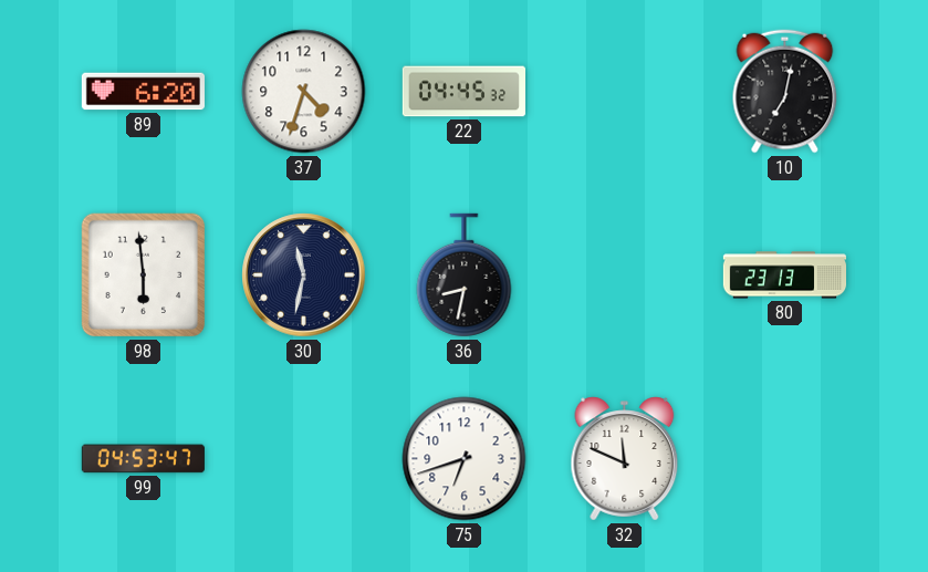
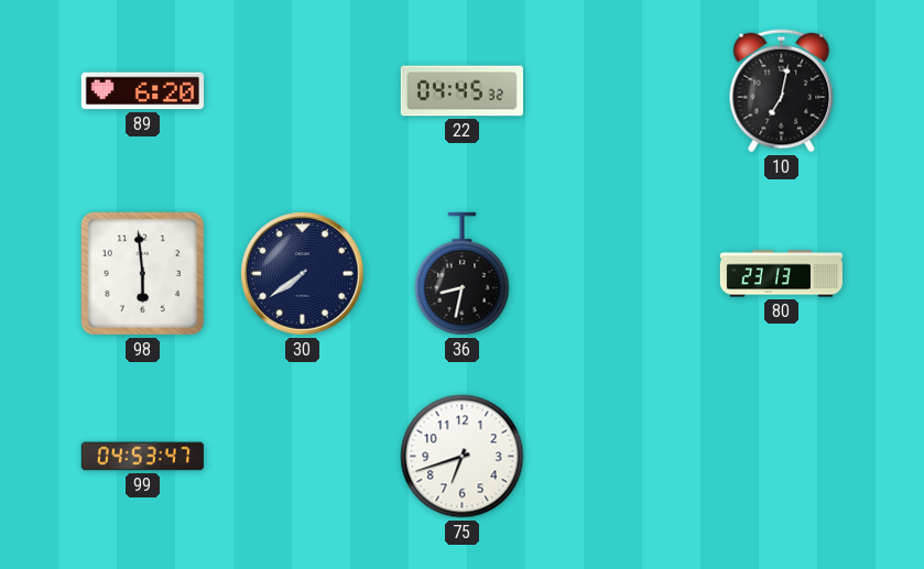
37: 4:33 -> none
30: 11:32 -> 7:39
32: 11:49 -> none
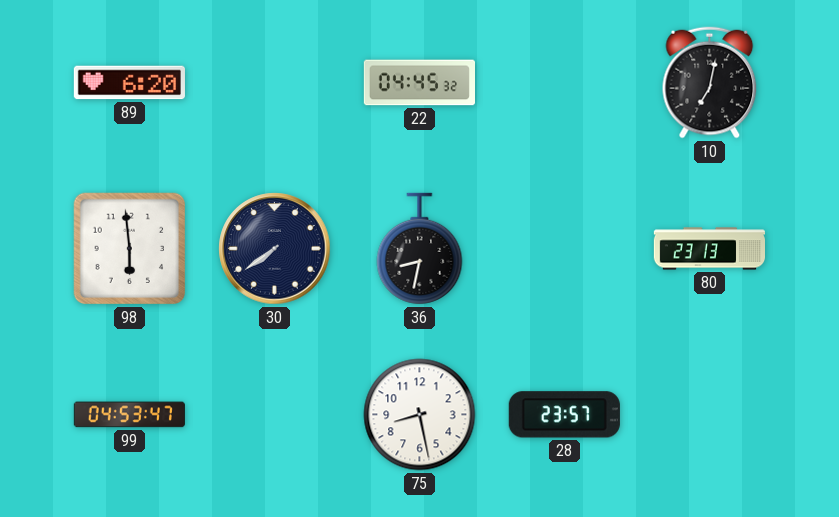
75: 6:42 -> 8:28
28: none -> 23:57
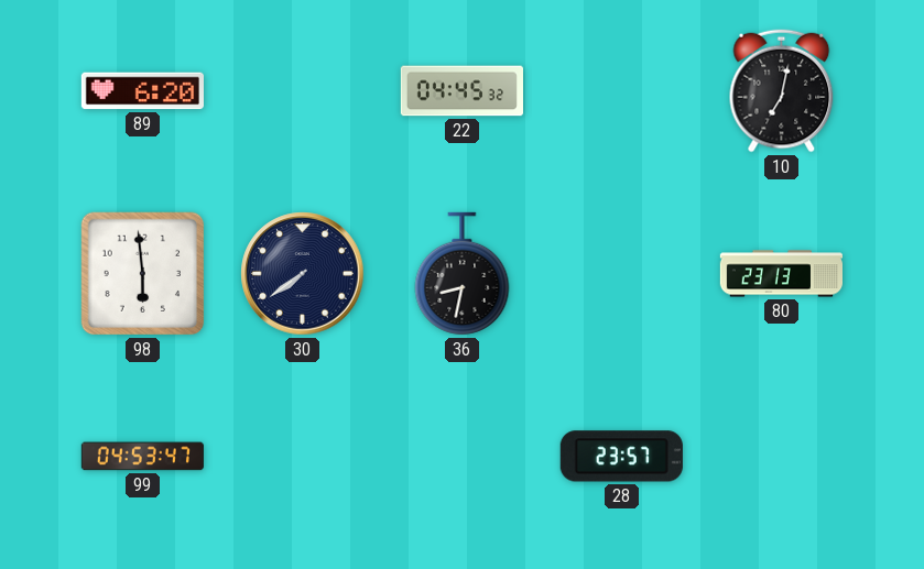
75: 8:28 -> none
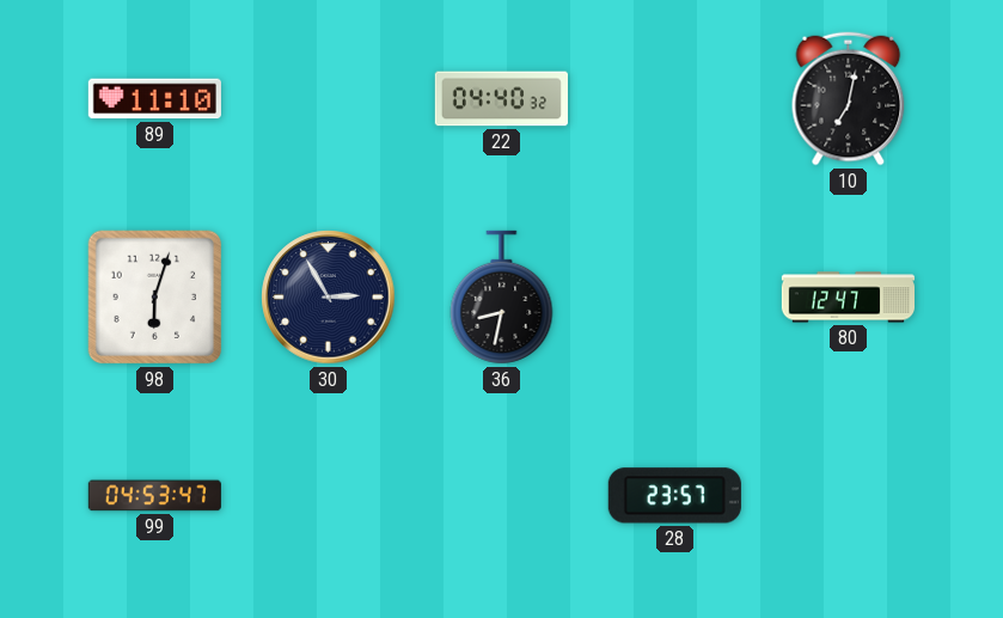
89: 6:20 -> 11:10
22: 04:45 -> 04:40
98: 5:59 -> 6:03
30: 7:39 -> 2:55
80: 23:13 -> 12:47
